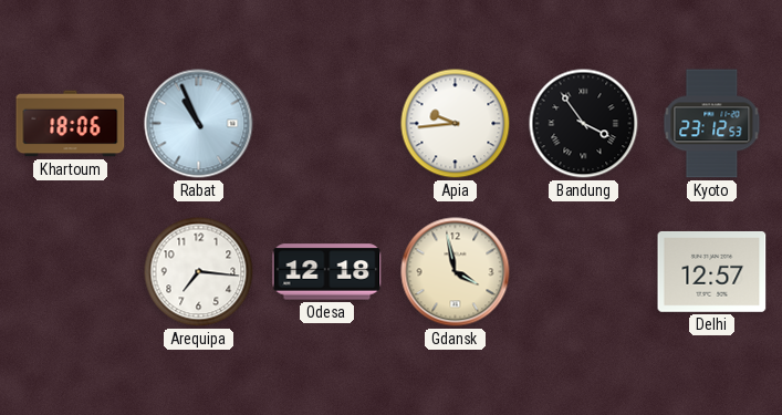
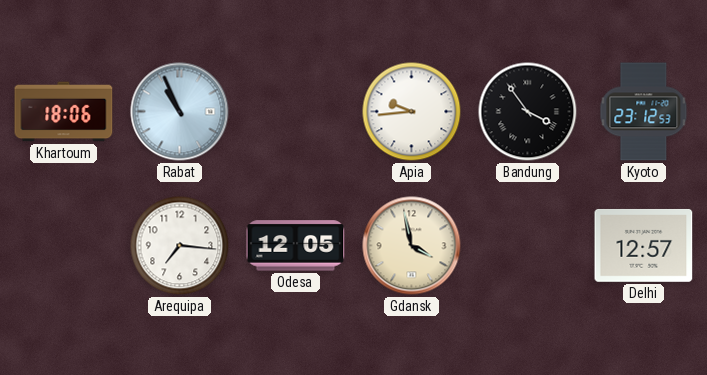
Odesa: 12:18 -> 12:05
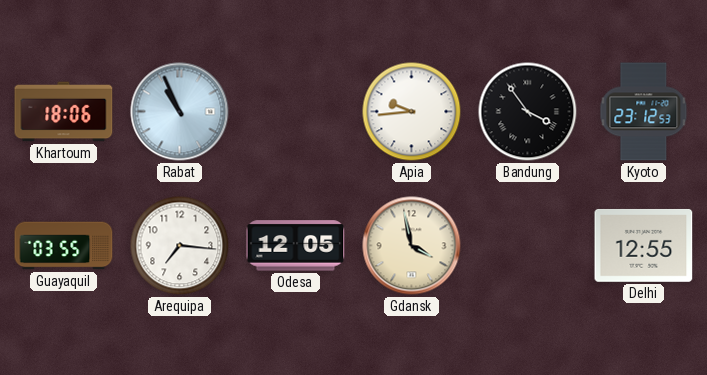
Guayaquil: none -> 03:55
Delhi: 12:57 -> 12:55
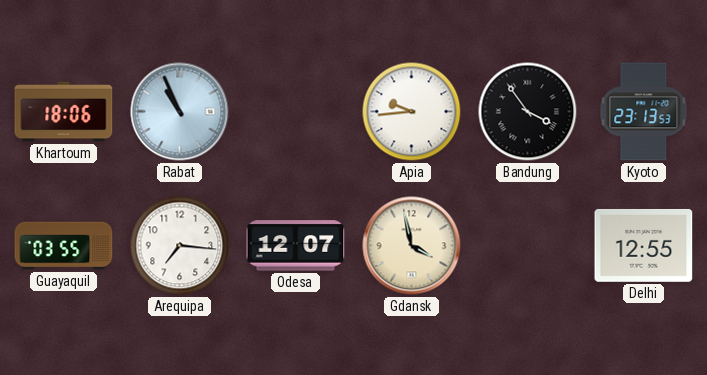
Kyoto: 23:12 -> 23:13
Odesa: 12:05 -> 12:07
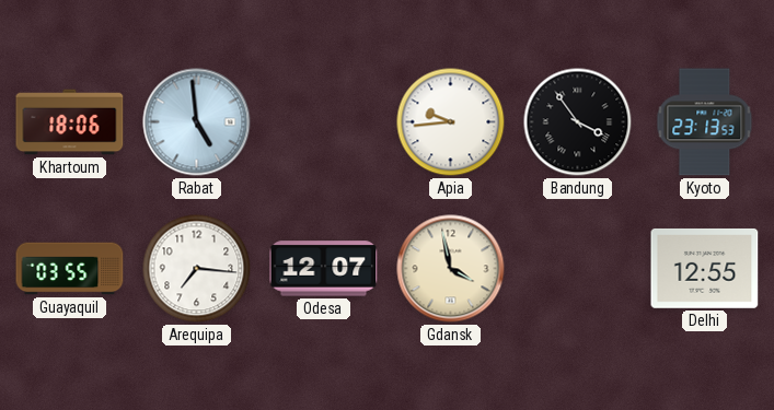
Rabat: 10:56 -> 4:59
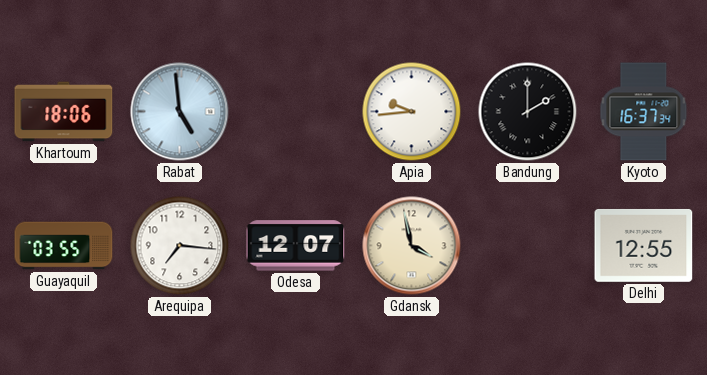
Bandung: 3:54 -> 2:00
Kyoto: 23:13 -> 16:37
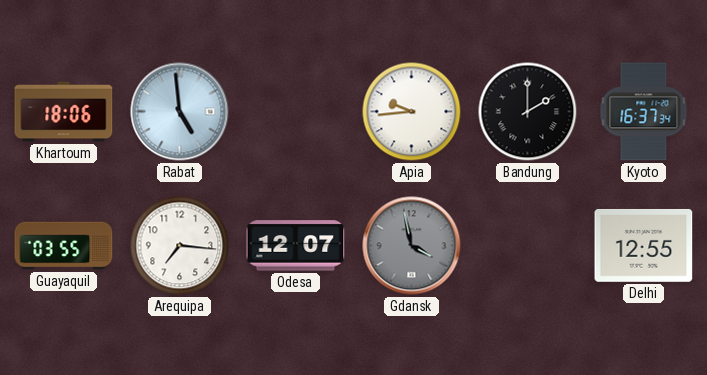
Gdansk dial: cream -> grey
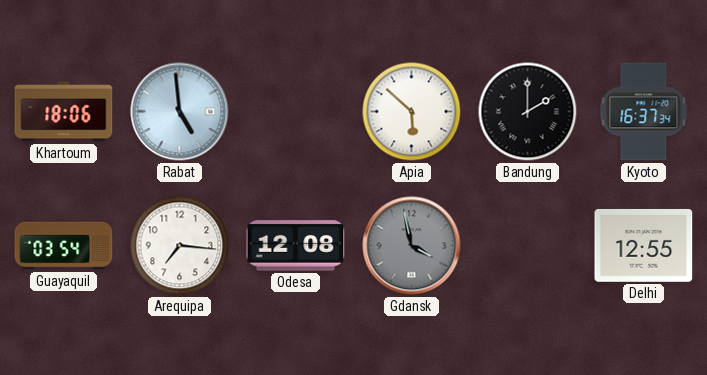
Apia: 9:44 -> 5:52
Guayaquil: 03:55 -> 03:54
Odesa: 12:07 -> 12:08
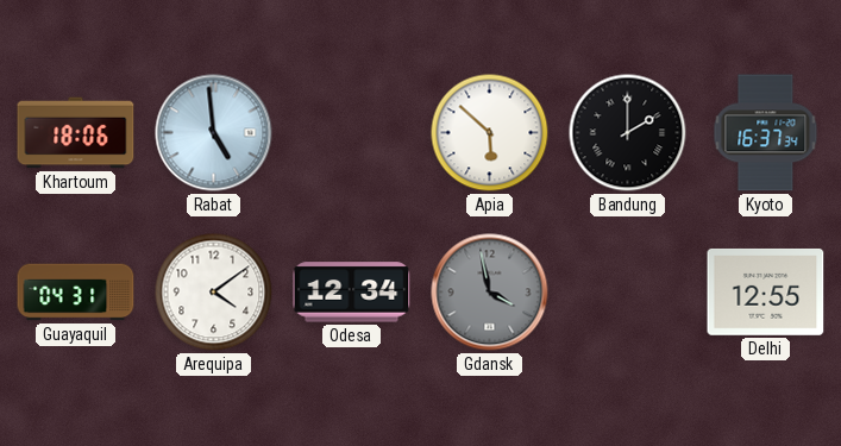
Guayaquil: 03:54 -> 04:31
Arequipa: 7:16 -> 4:09
Odesa: 12:08 -> 12:34
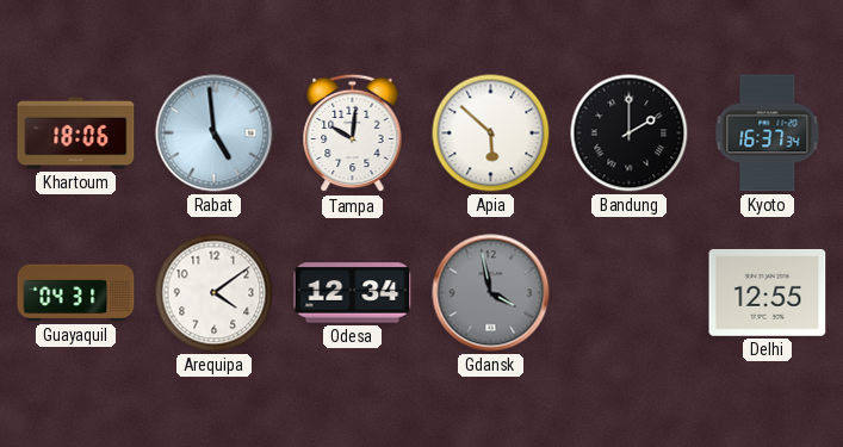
Tampa: none -> 10:01
